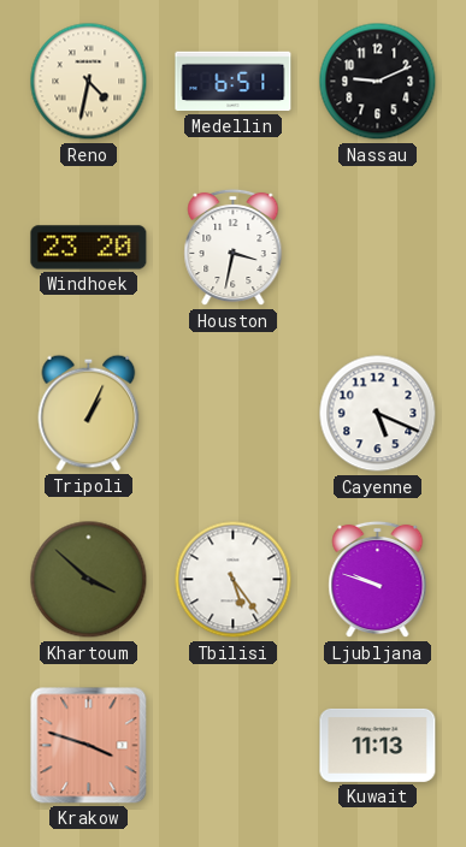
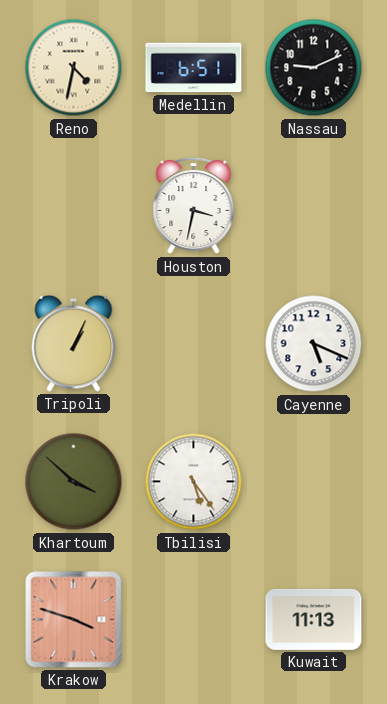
Windhoek: 23:20 -> none
Ljubljana: 9:48 -> none
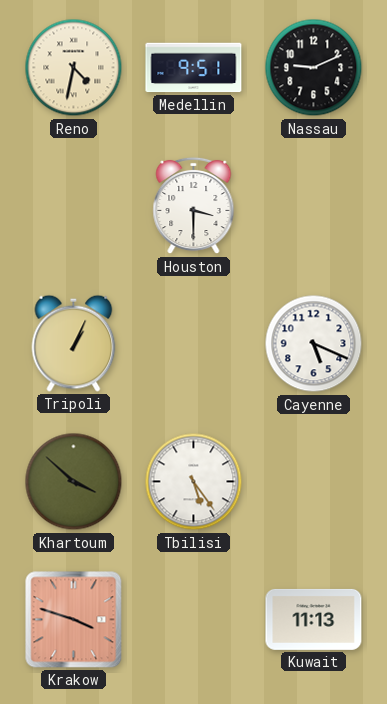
Medellin: 6:51 -> 9:51
Houston: 3:32 -> 3:30
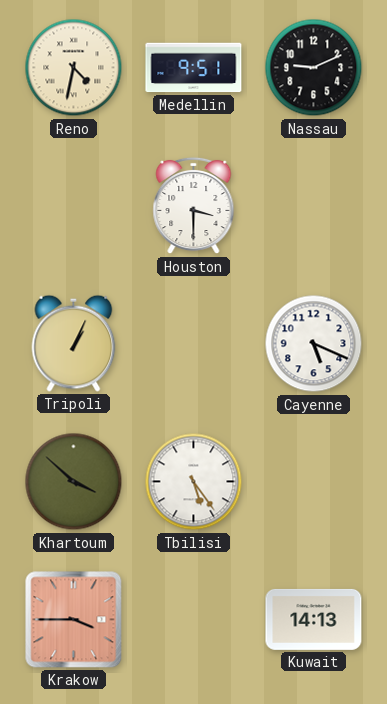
Krakow: 3:48 -> 3:45
Kuwait: 11:13 -> 14:13
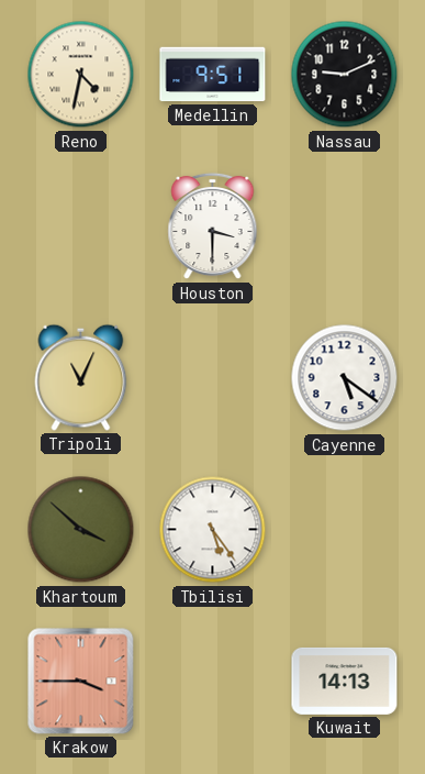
Tripoli: 1:04 -> 11:04
Cayenne: 5:19 -> 5:21
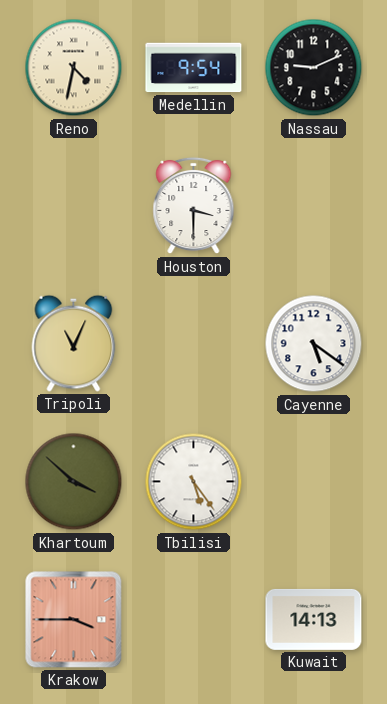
Medellin: 9:51 -> 9:54
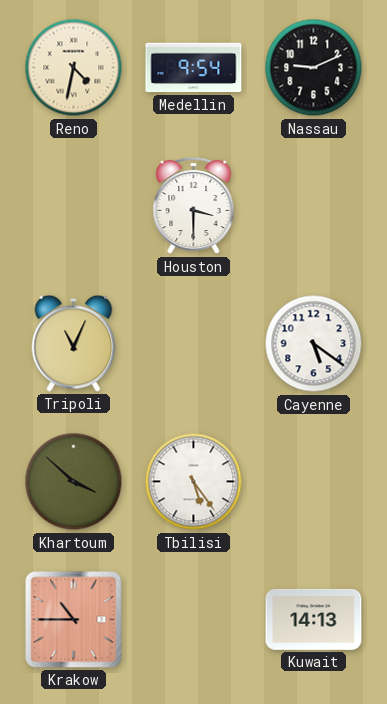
Krakow: 3:45 -> 10:45
